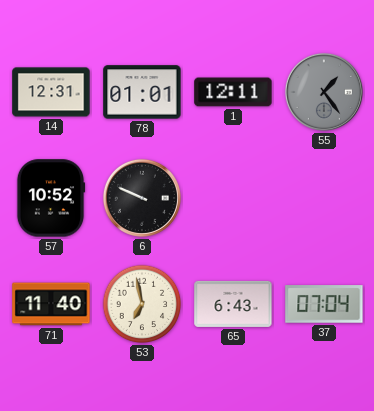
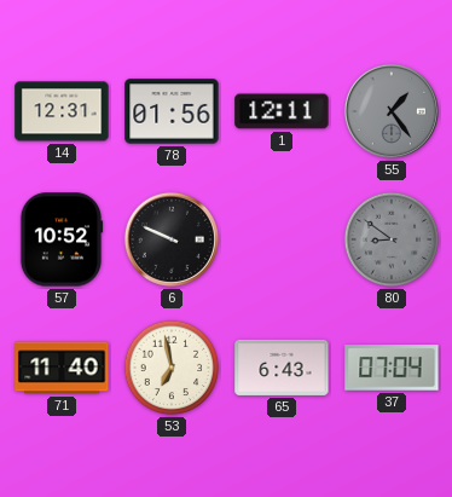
78: 01:01 -> 01:56
80: none -> 8:51
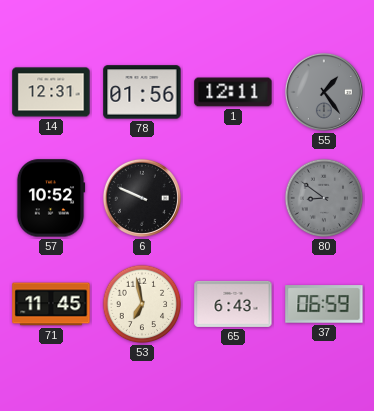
71: 11:40 -> 11:45
37: 07:04 -> 06:59
